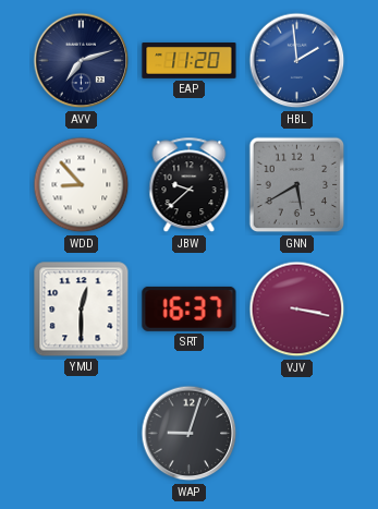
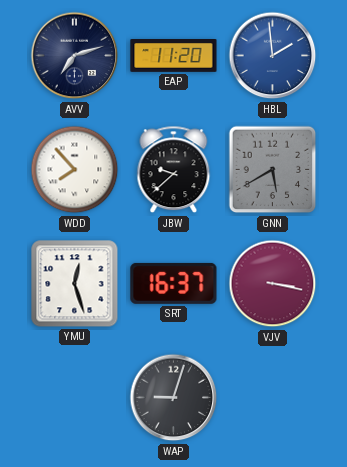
WDD: 8:53 -> 7:53
YMU: 12:30 -> 12:27
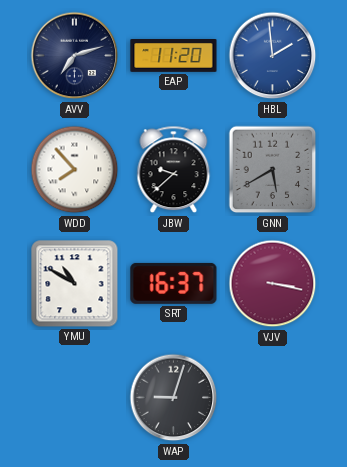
YMU: 12:27 -> 10:50
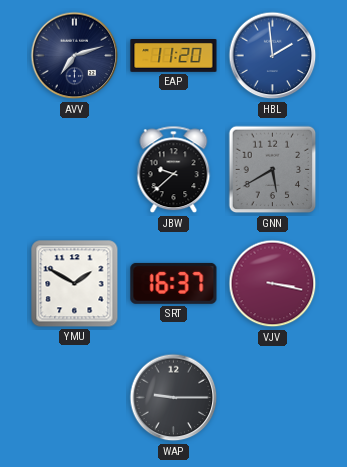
WDD: 7:53 -> none
YMU: 10:50 -> 1:50
WAP: 9:03 -> 9:15
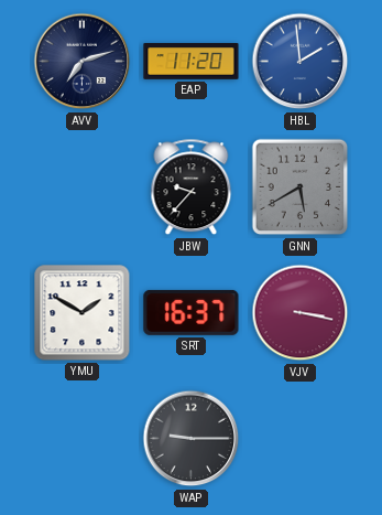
JBW: 9:38 -> 9:37
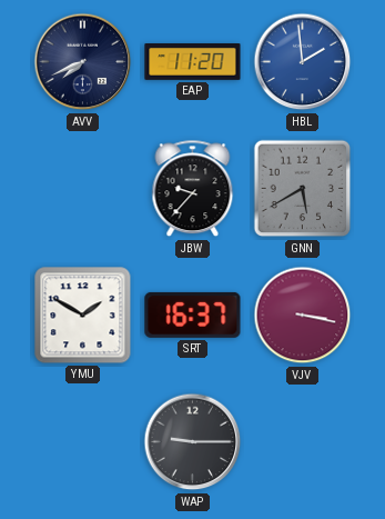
AVV: 7:12 -> 7:41
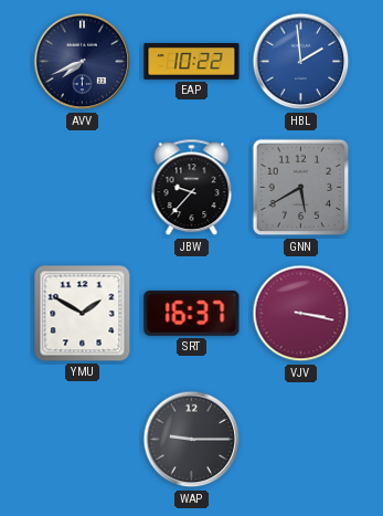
EAP: 11:20 -> 10:22
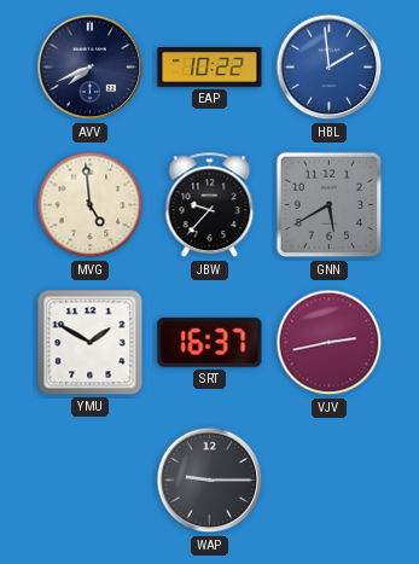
MVG: none -> 4:59
VJV: 3:17 -> 2:43
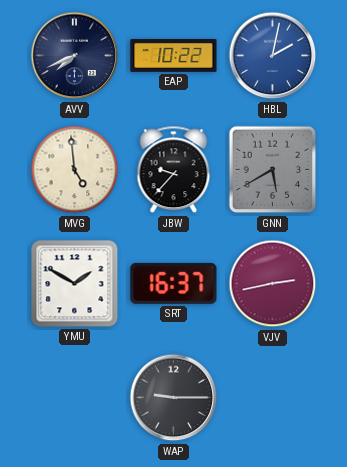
HBL: 1:59 -> 2:02
